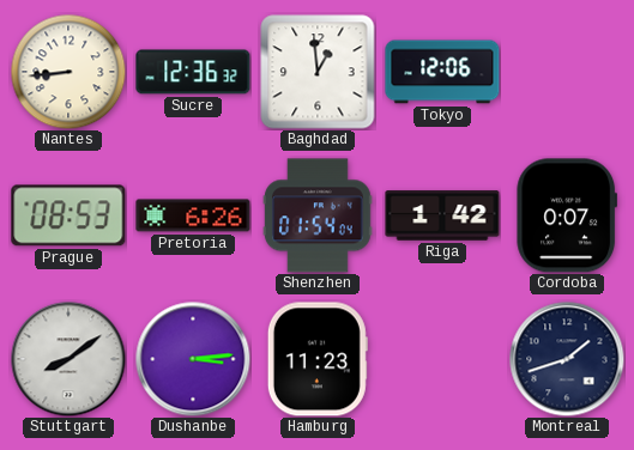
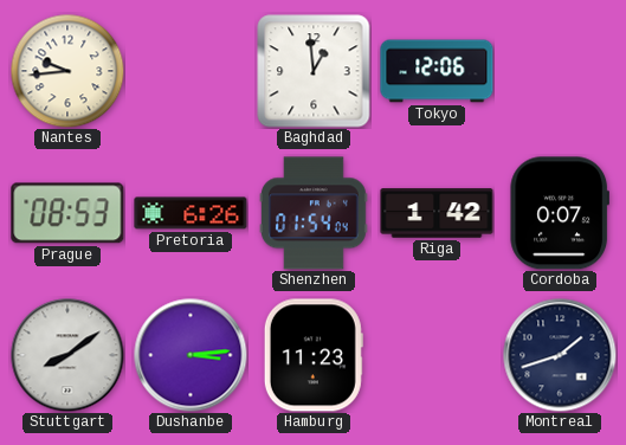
Nantes: 8:44 -> 9:44
Sucre: 12:36 -> none
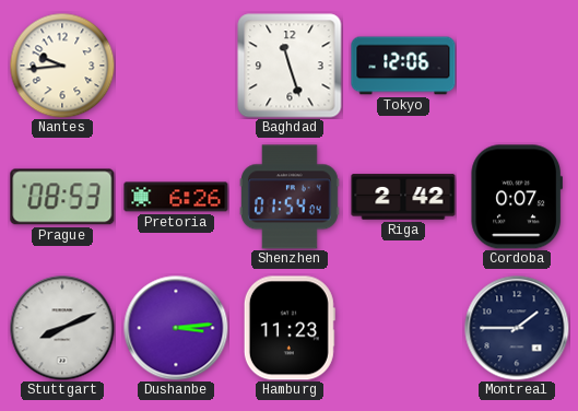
Baghdad: 12:59 -> 11:27
Riga: 1:42 -> 2:42
Stuttgart: 8:09 -> 8:11
Montreal: 1:42 -> 1:45
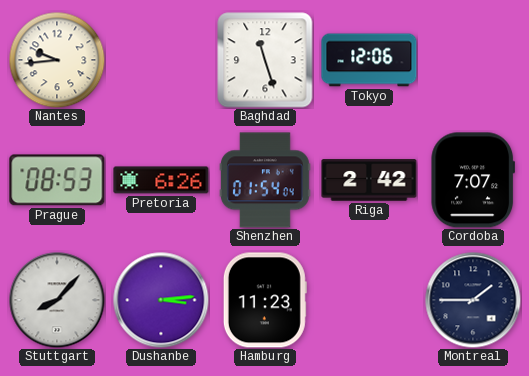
Cordoba: 0:07 -> 7:07
Stuttgart: 8:11 -> 8:07
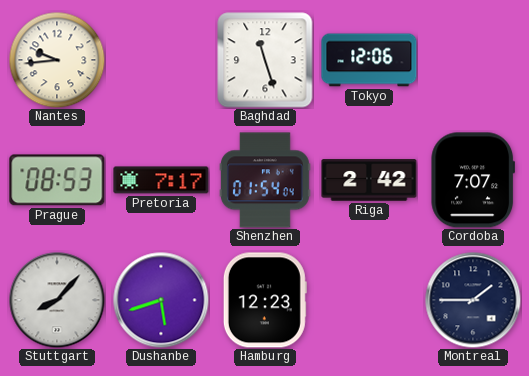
Pretoria: 6:26 -> 7:17
Dushanbe: 3:14 -> 5:42
Hamburg: 11:23 -> 12:23
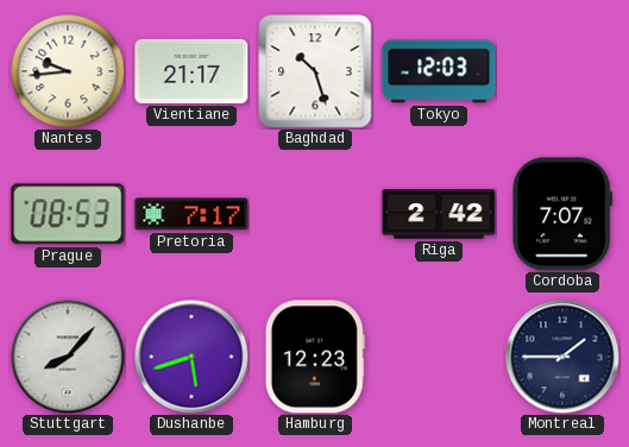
Vientiane: none -> 21:17
Baghdad: 11:27 -> 10:27
Tokyo: 12:06 -> 12:03
Shenzhen: 01:54 -> none
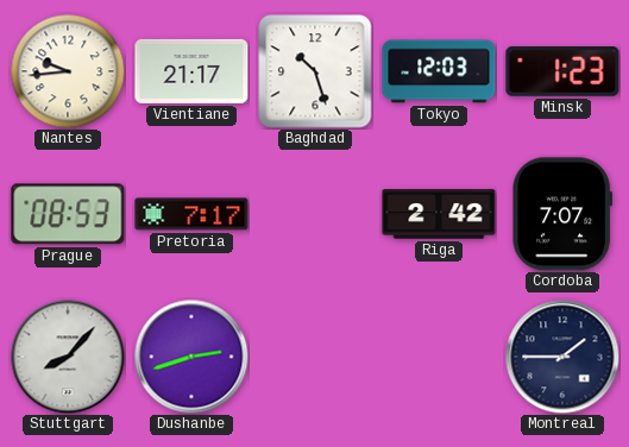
Minsk: none -> 1:23
Dushanbe: 5:42 -> 2:42
Hamburg: 12:23 -> none
